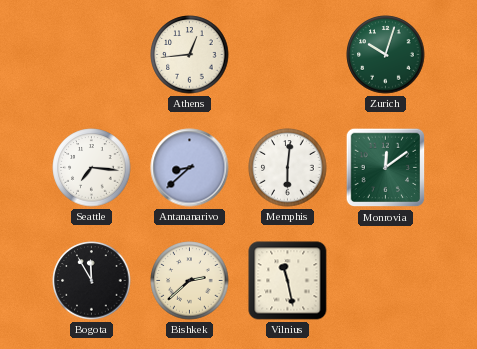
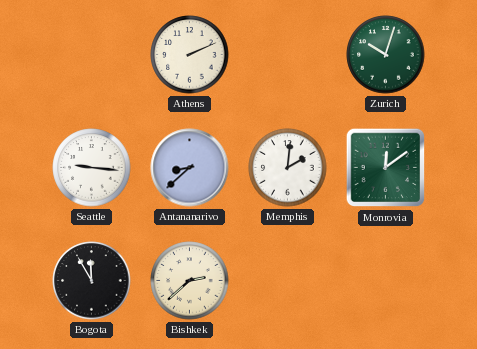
Athens: 12:44 -> 2:11
Seattle: 7:16 -> 9:16
Memphis: 6:01 -> 2:01
Vilnius: 11:28 -> none
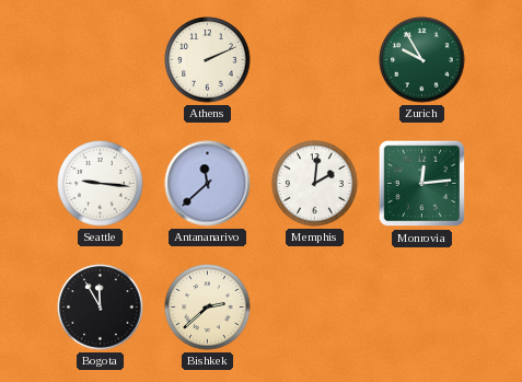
Zurich: 10:03 -> 9:55
Antananarivo: 8:38 -> 11:38
Monrovia: 12:09 -> 12:14
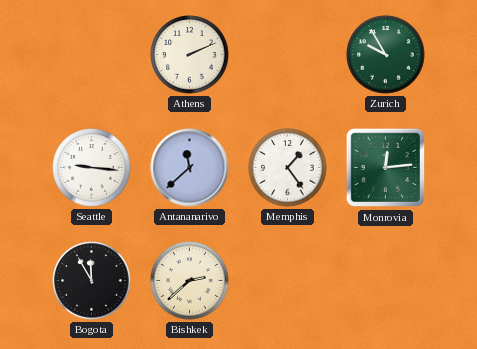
Memphis: 2:01 -> 1:24
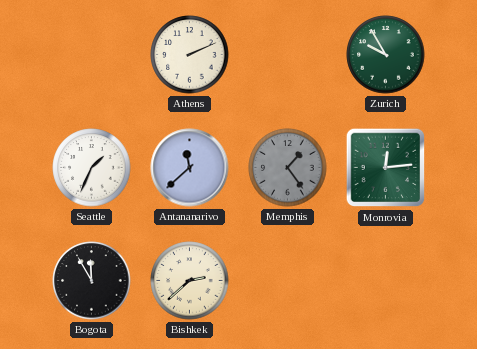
Seattle: 9:16 -> 1:34
Memphis dial: white -> grey
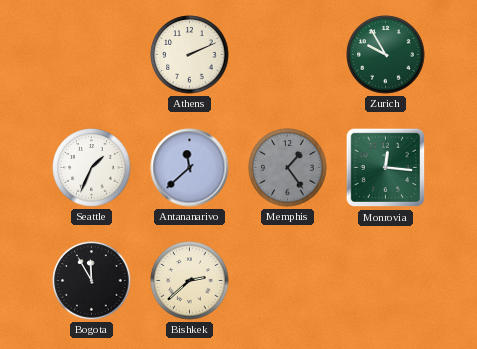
Monrovia: 12:14 -> 12:16
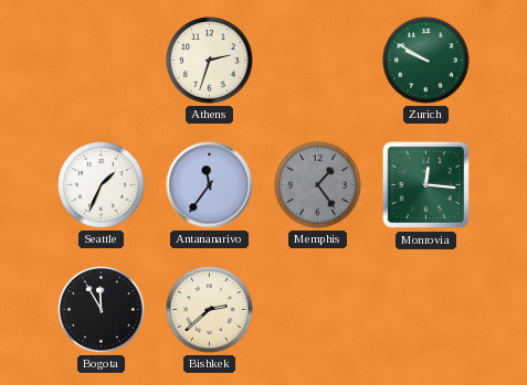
Athens: 2:11 -> 2:33
Zurich: 9:55 -> 9:50
Antananarivo: 11:38 -> 11:36
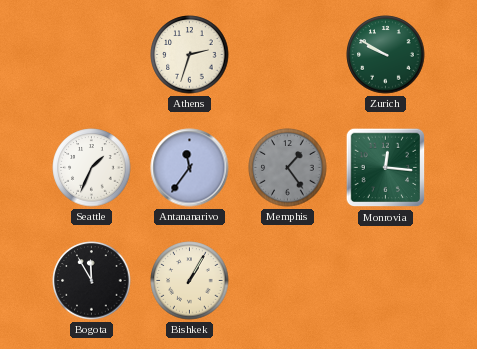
Bishkek: 2:38 -> 1:05
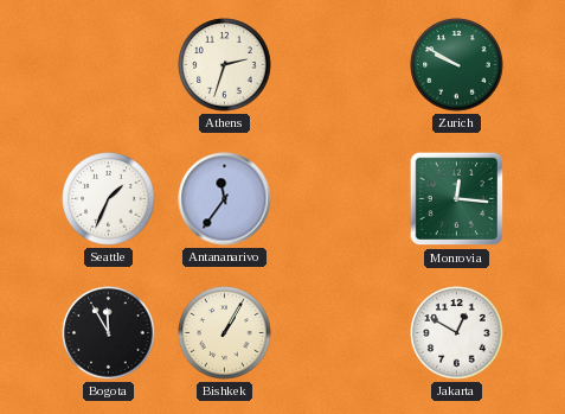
Memphis: 1:24 -> none
Jakarta: none -> 12:50
